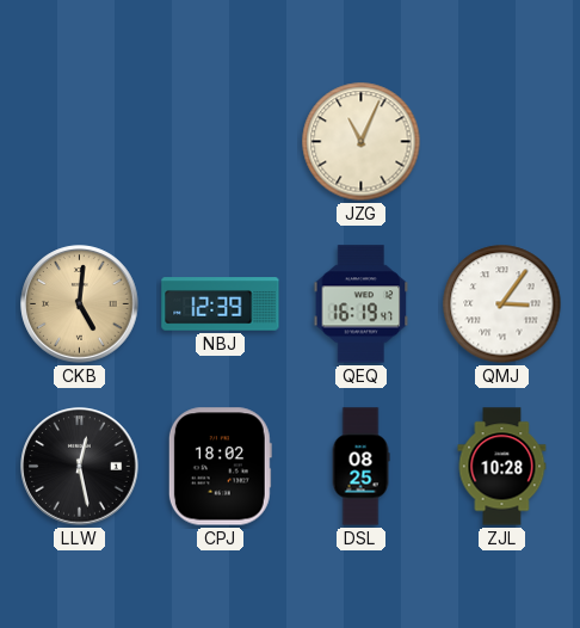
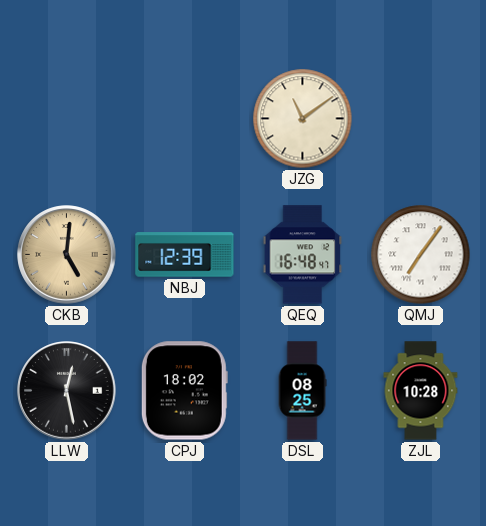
JZG: 11:04 -> 11:09
QEQ: 16:19 -> 16:48
QMJ: 3:06 -> 7:06
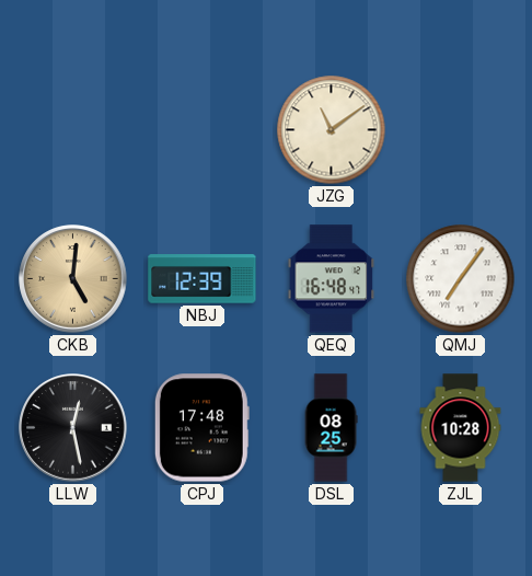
CPJ: 18:02 -> 17:48
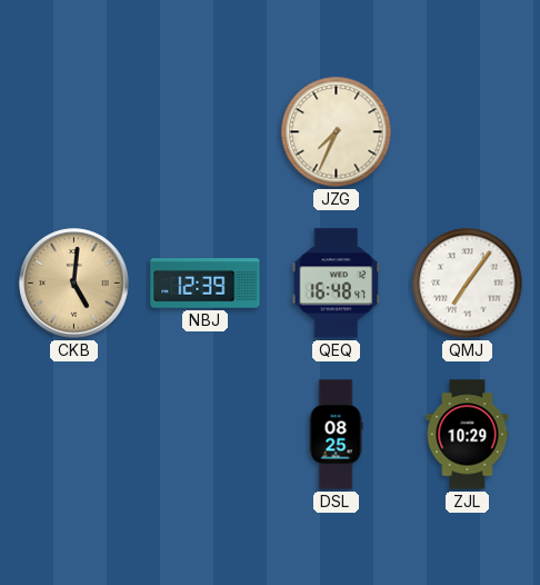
JZG: 11:09 -> 7:34
LLW: 12:28 -> none
CPJ: 17:48 -> none
ZJL: 10:28 -> 10:29
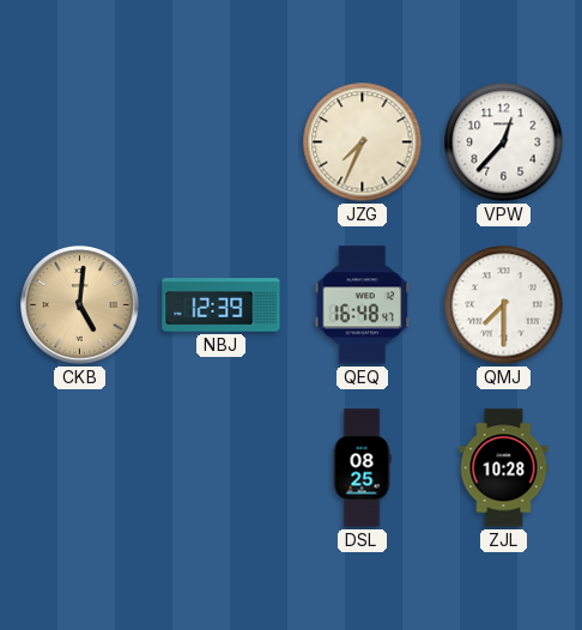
VPW: none -> 12:37
QMJ: 7:06 -> 7:30
ZJL: 10:29 -> 10:28
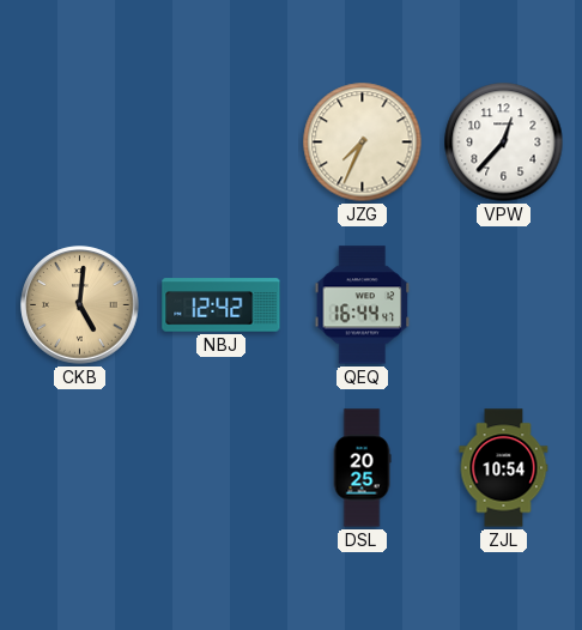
NBJ: 12:39 -> 12:42
QEQ: 16:48 -> 16:44
QMJ: 7:30 -> none
DSL: 08:25 -> 20:25
ZJL: 10:28 -> 10:54
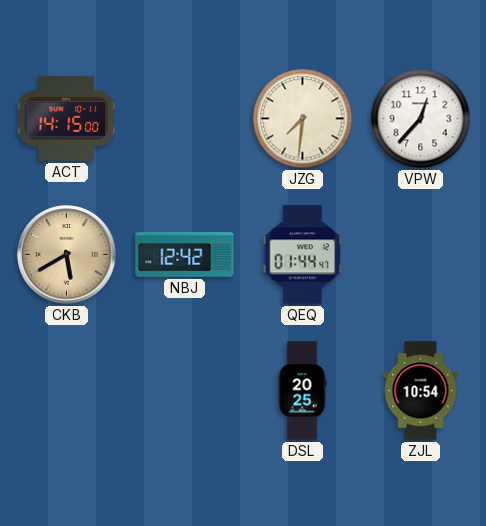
ACT: none -> 14:15
JZG: 7:34 -> 7:31
CKB: 5:01 -> 5:40
QEQ: 16:44 -> 01:44
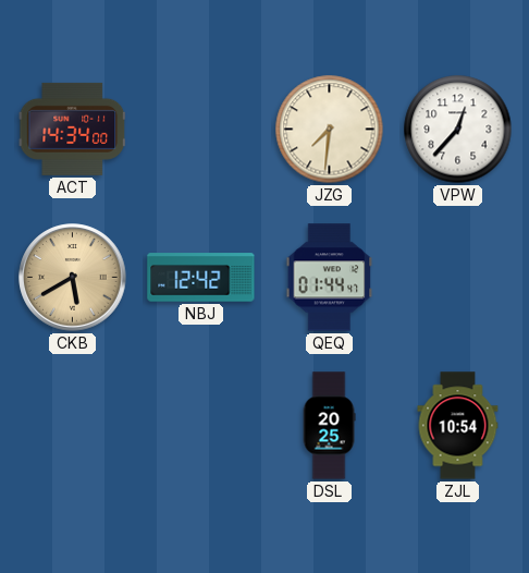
ACT: 14:15 -> 14:34
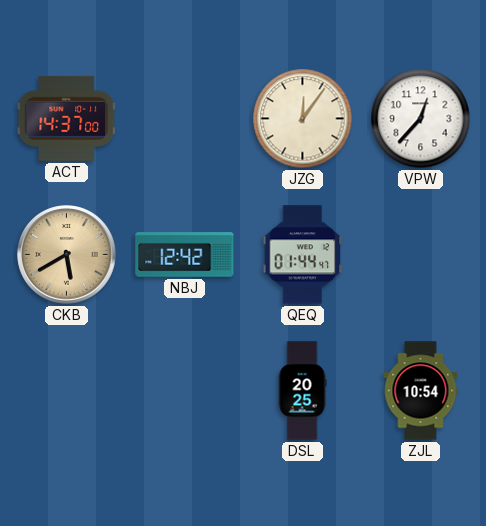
ACT: 14:34 -> 14:37
JZG: 7:31 -> 12:06
